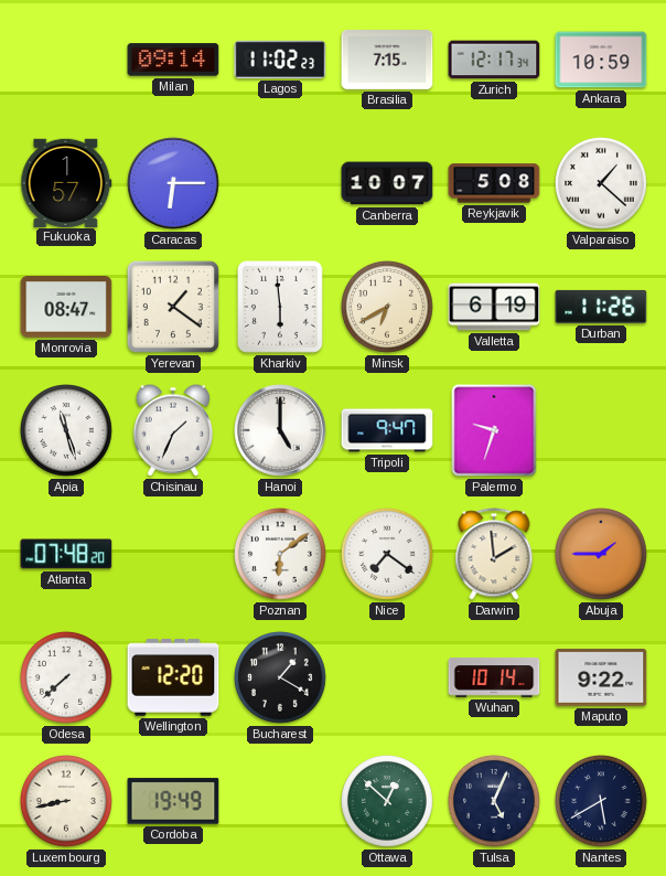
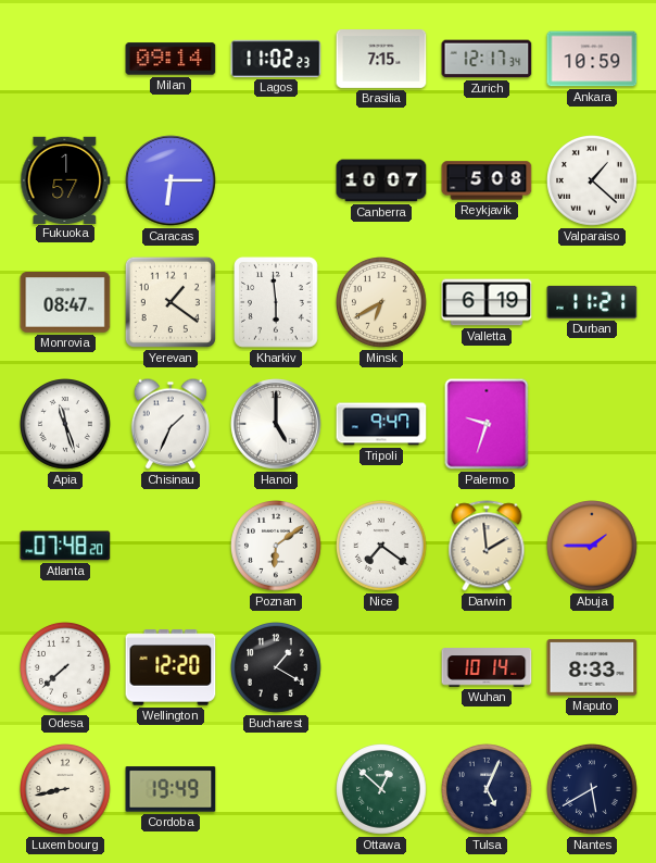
Durban: 11:26 -> 11:21
Maputo: 9:22 -> 8:33
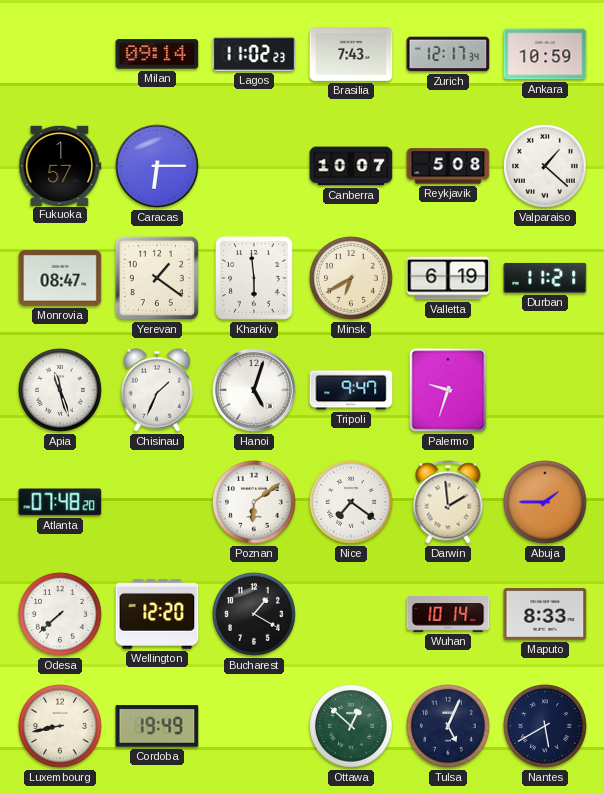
Brasilia: 7:15 -> 7:43
Hanoi: 5:00 -> 5:03
